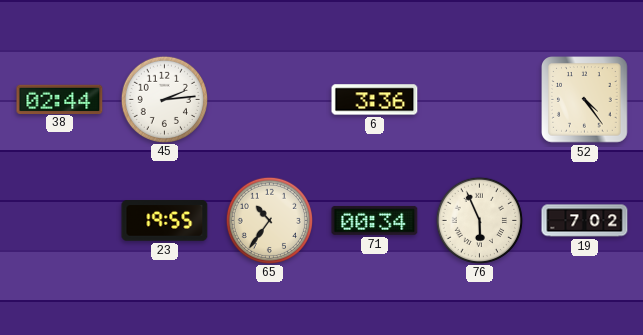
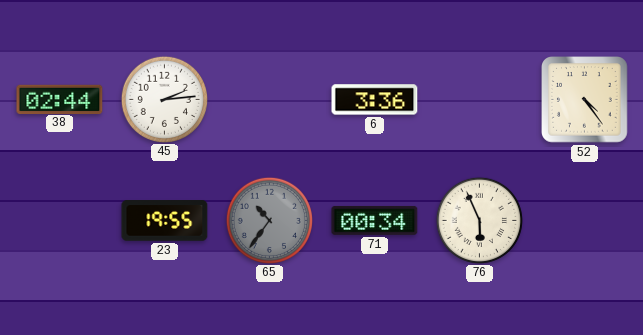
65 dial: cream -> grey
19: 7:02 -> none
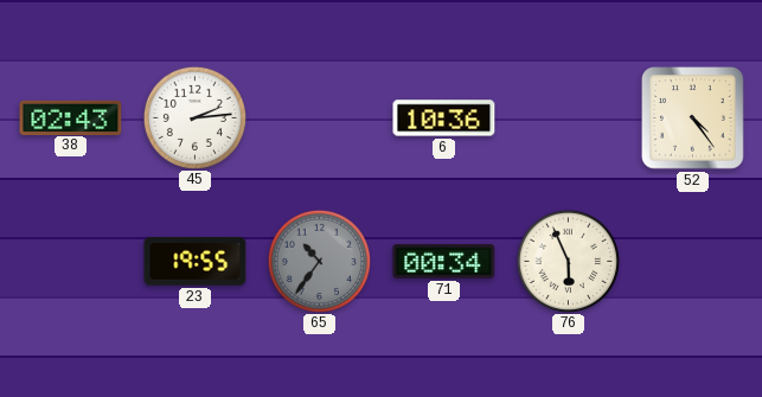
38: 02:44 -> 02:43
6: 3:36 -> 10:36
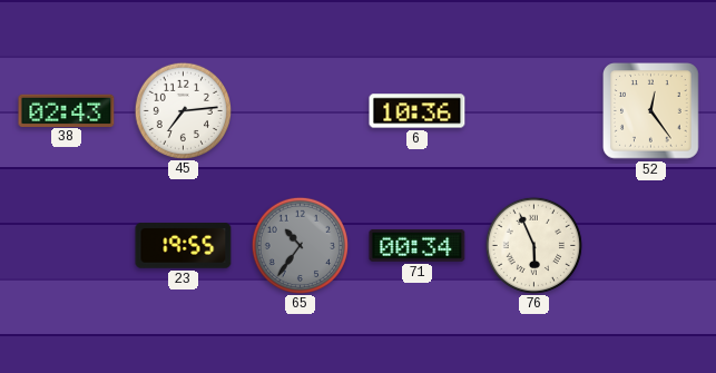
45: 2:14 -> 7:14
52: 4:24 -> 12:24
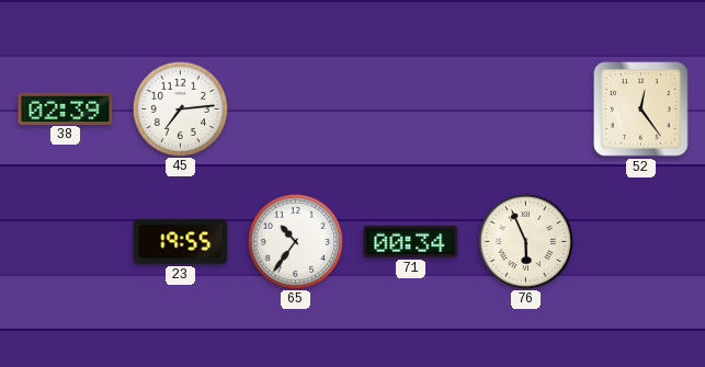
38: 02:43 -> 02:39
6: 10:36 -> none
65 dial: grey -> white
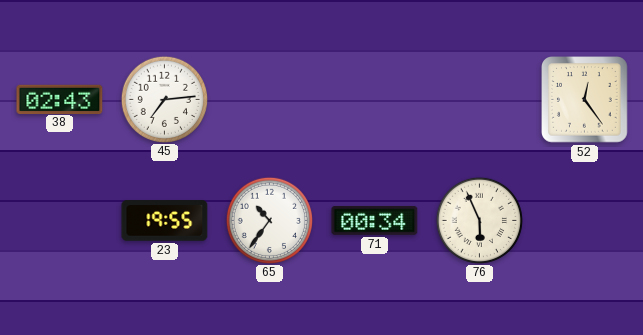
38: 02:39 -> 02:43
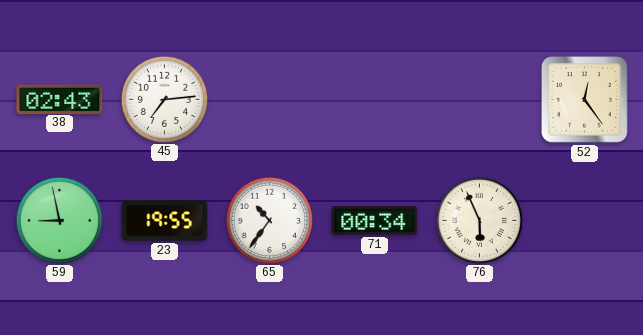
59: none -> 8:58
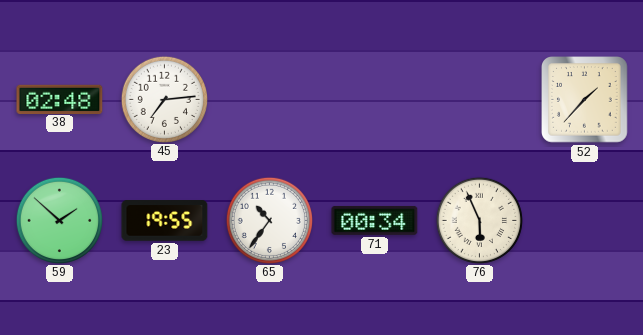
38: 02:43 -> 02:48
52: 12:24 -> 1:37
59: 8:58 -> 1:52
